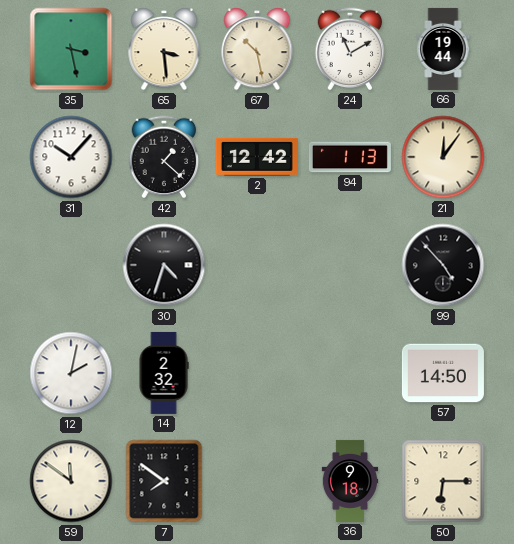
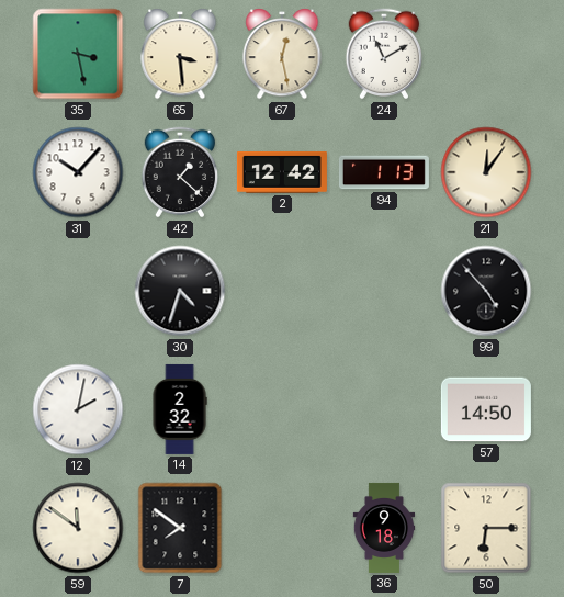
67: 10:28 -> 12:28
66: 19:44 -> none
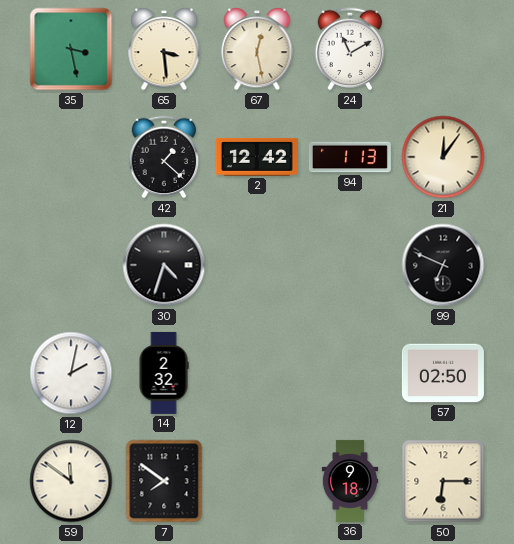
31: 10:07 -> none
99: 4:53 -> 6:49
57: 14:50 -> 02:50
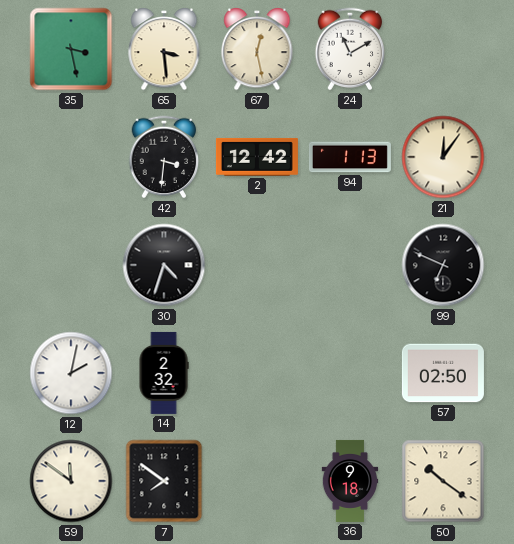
42: 1:22 -> 3:31
50: 6:15 -> 10:21
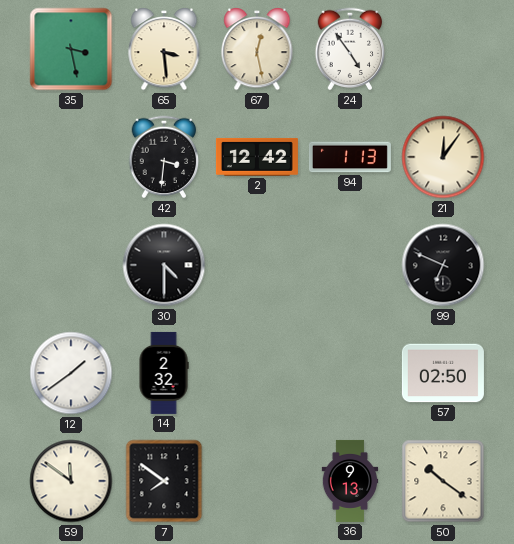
24: 11:10 -> 4:54
30: 4:33 -> 4:30
12: 2:02 -> 1:39
36: 9:18 -> 9:13
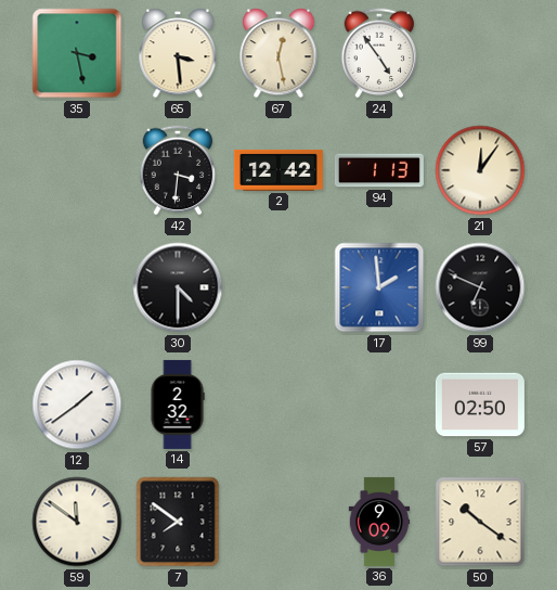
17: none -> 1:59
36: 9:13 -> 9:09
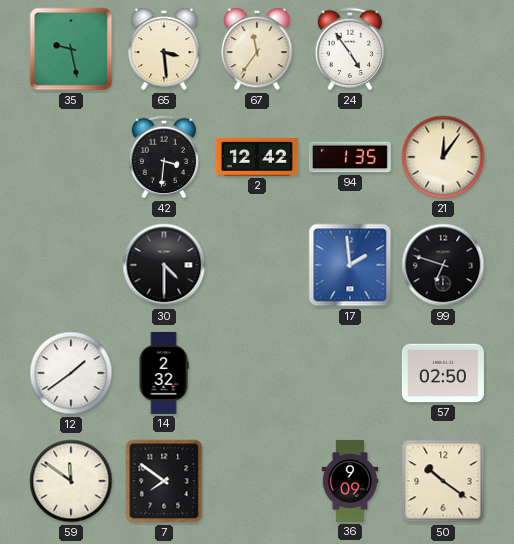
35: 3:28 -> 9:28
67: 12:28 -> 11:36
94: 1:13 -> 1:35
99: 6:49 -> 6:48
